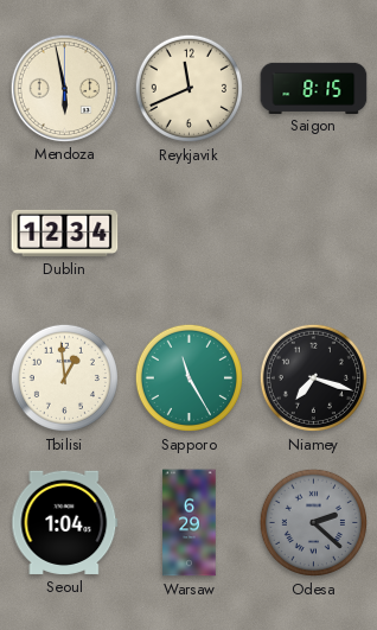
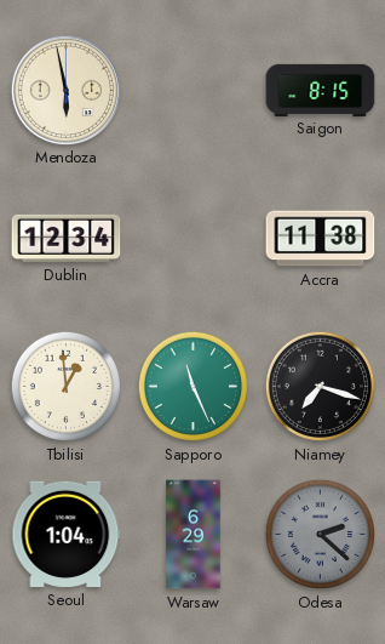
Reykjavik: 11:41 -> none
Accra: none -> 11:38
Sapporo: 11:25 -> 11:26
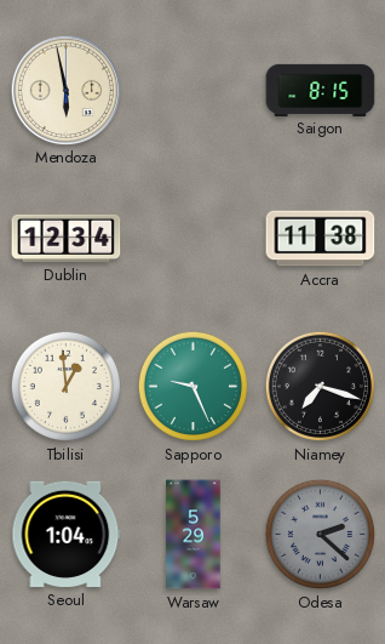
Sapporo: 11:26 -> 9:26
Warsaw: 6:29 -> 5:29
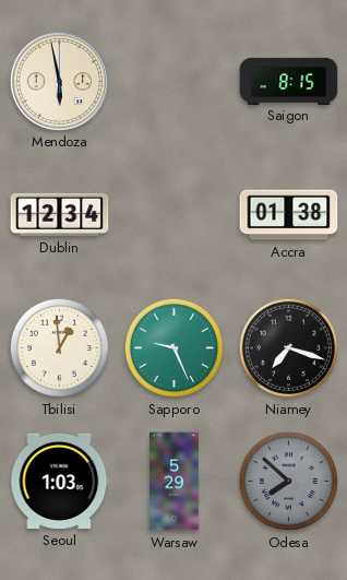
Accra: 11:38 -> 01:38
Seoul: 1:04 -> 1:03
Odesa: 2:22 -> 7:52
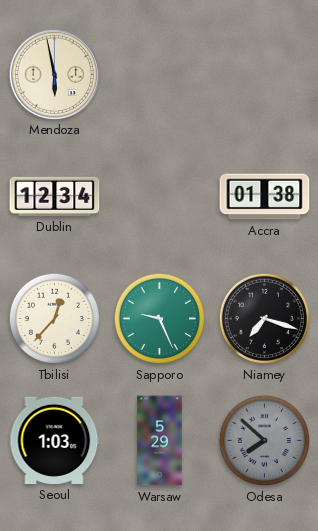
Saigon: 8:15 -> none
Tbilisi: 12:59 -> 12:37
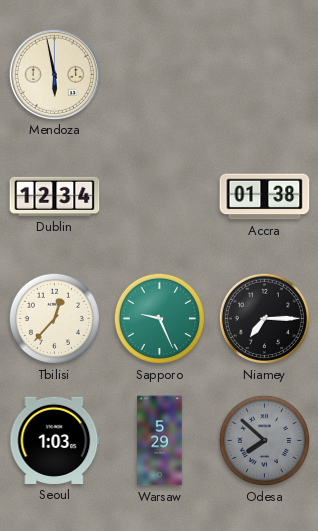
Niamey: 7:18 -> 7:15
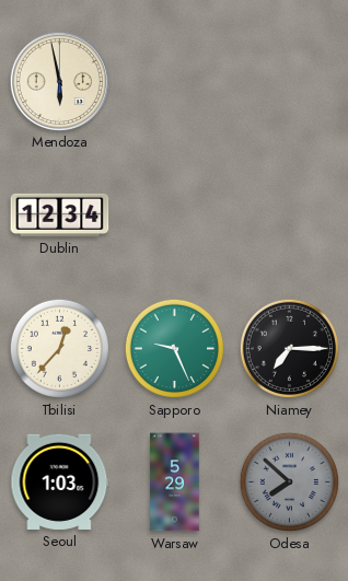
Accra: 01:38 -> none
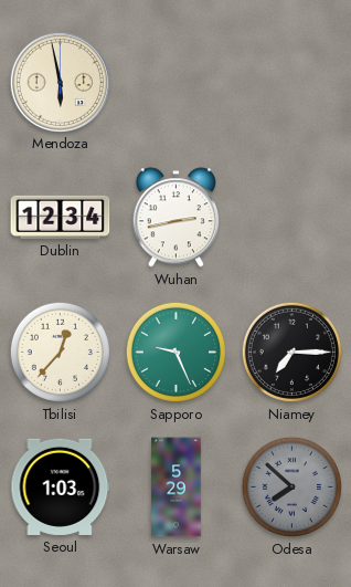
Wuhan: none -> 2:43
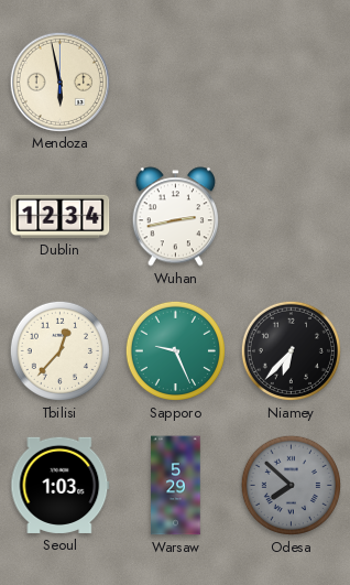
Niamey: 7:15 -> 6:37
